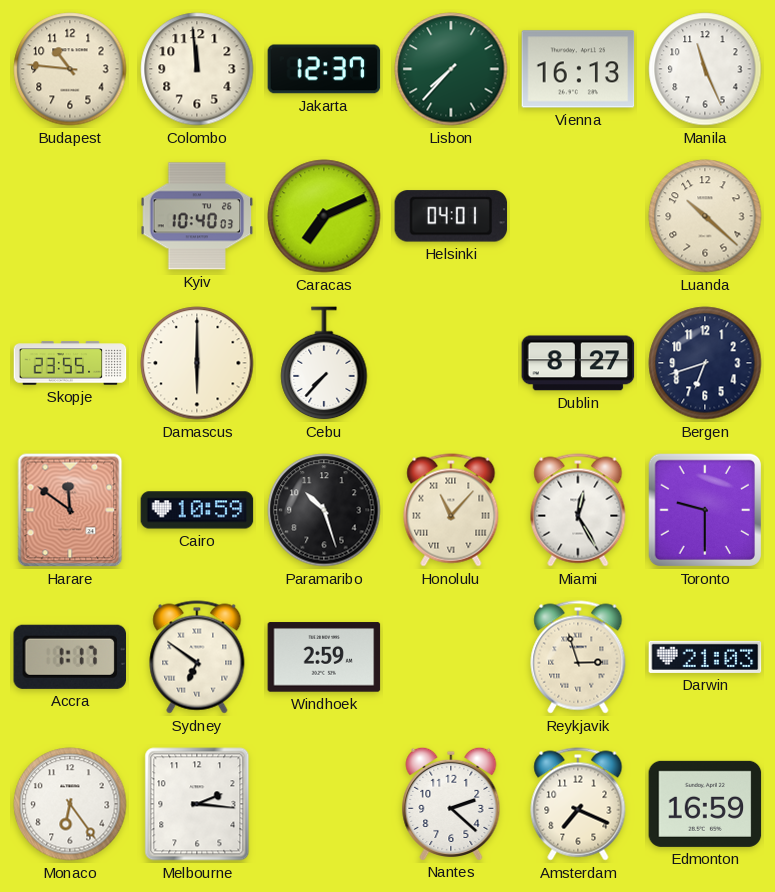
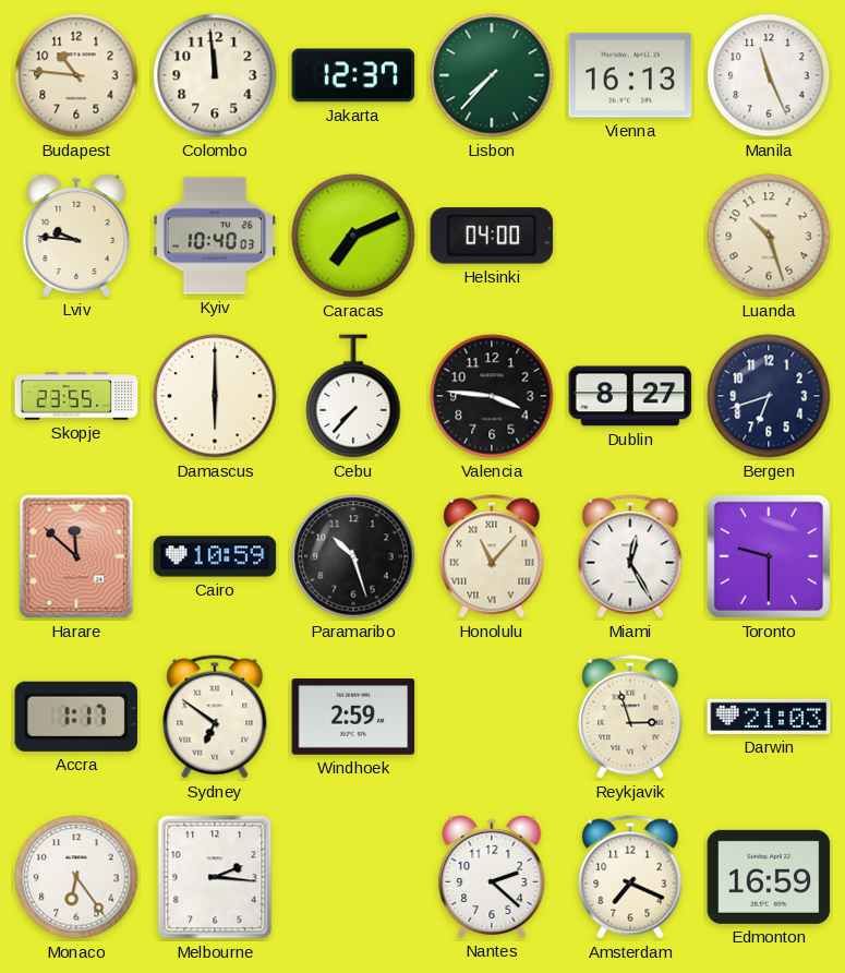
Lviv: none -> 9:46
Helsinki: 04:01 -> 04:00
Luanda: 10:22 -> 10:27
Valencia: none -> 3:46
Harare: 11:51 -> 11:52
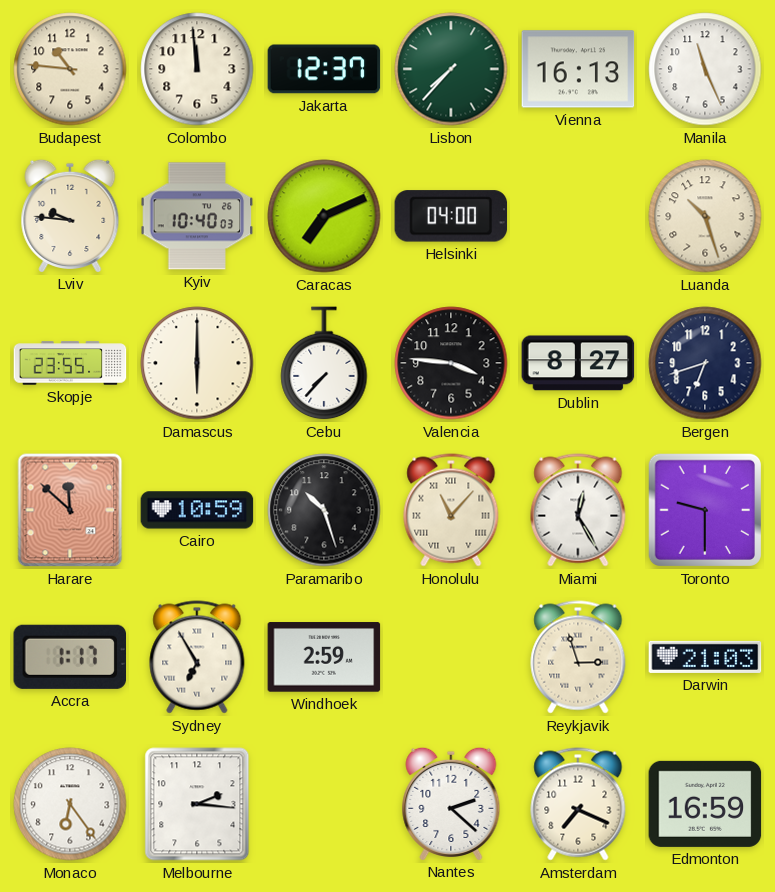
Sydney: 6:51 -> 6:55
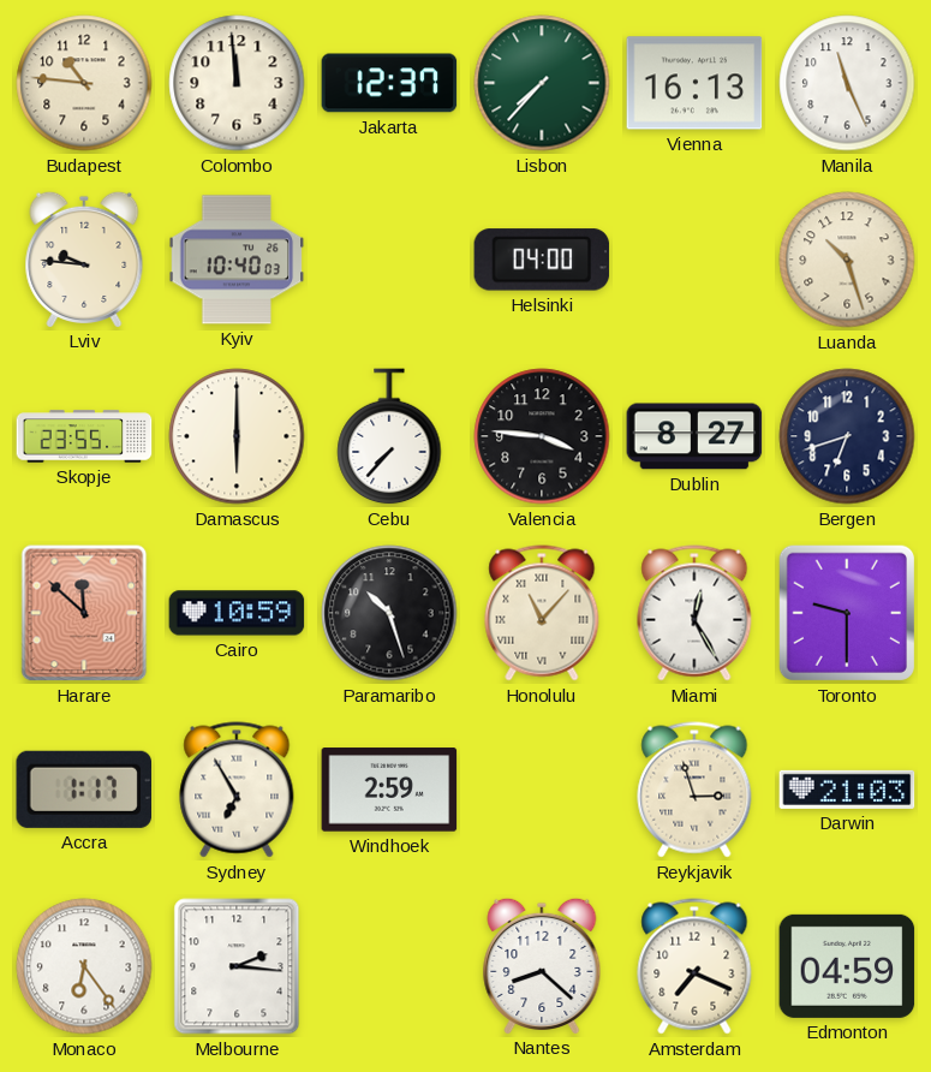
Caracas: 7:11 -> none
Nantes: 2:22 -> 8:22
Edmonton: 16:59 -> 04:59
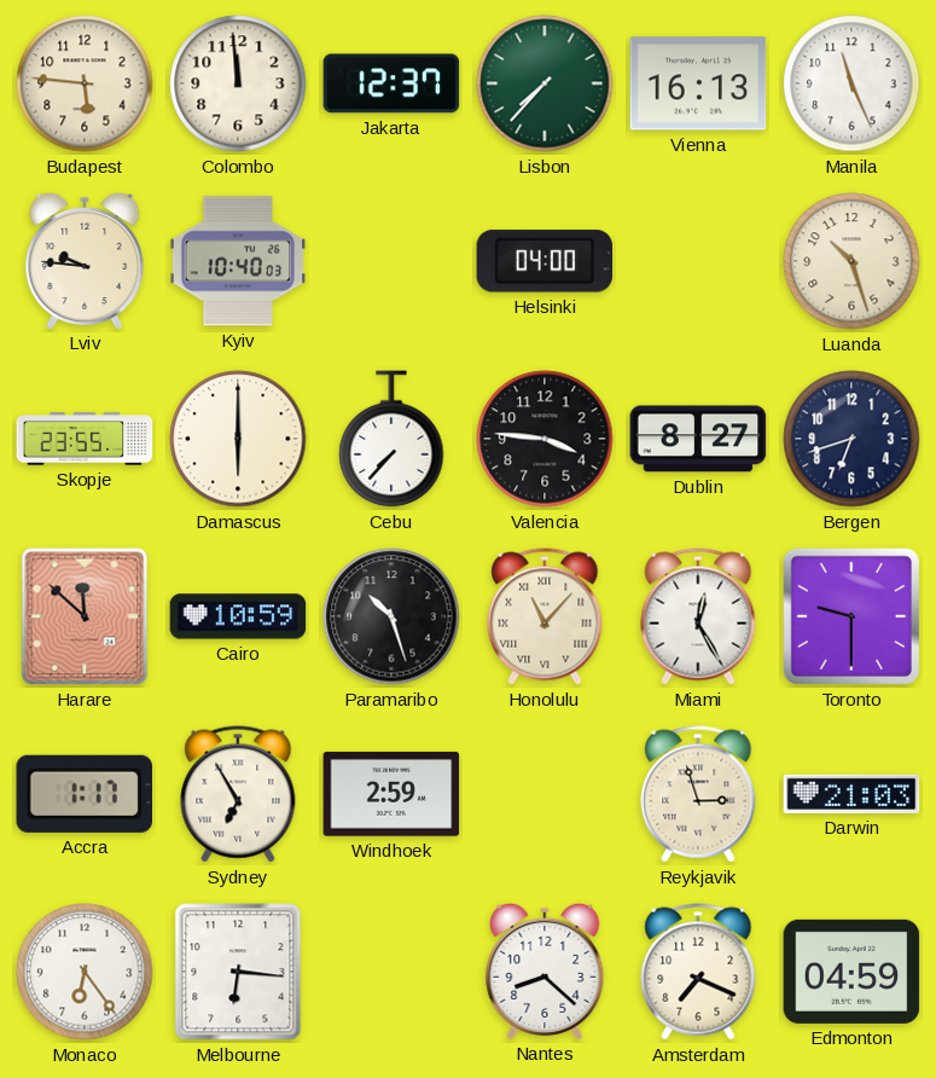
Budapest: 10:46 -> 5:46
Melbourne: 2:16 -> 6:16
